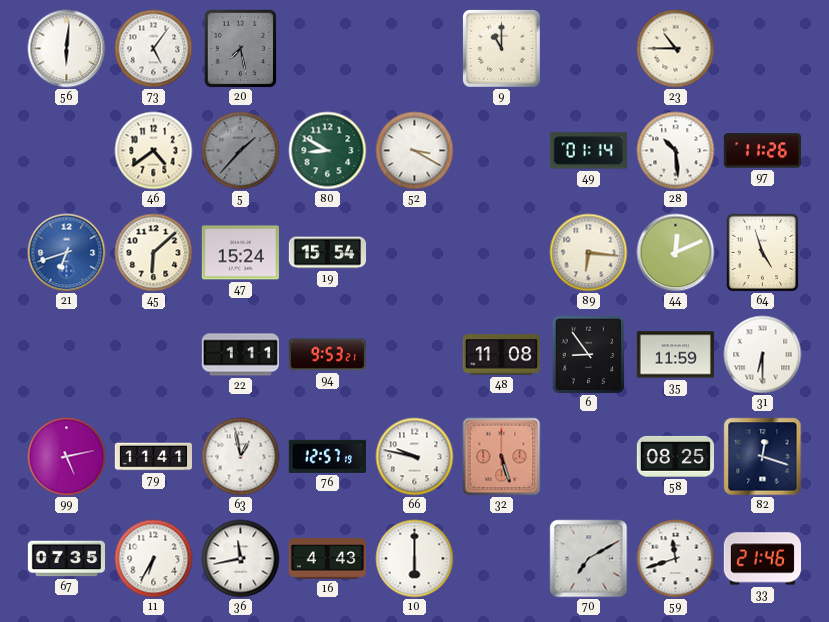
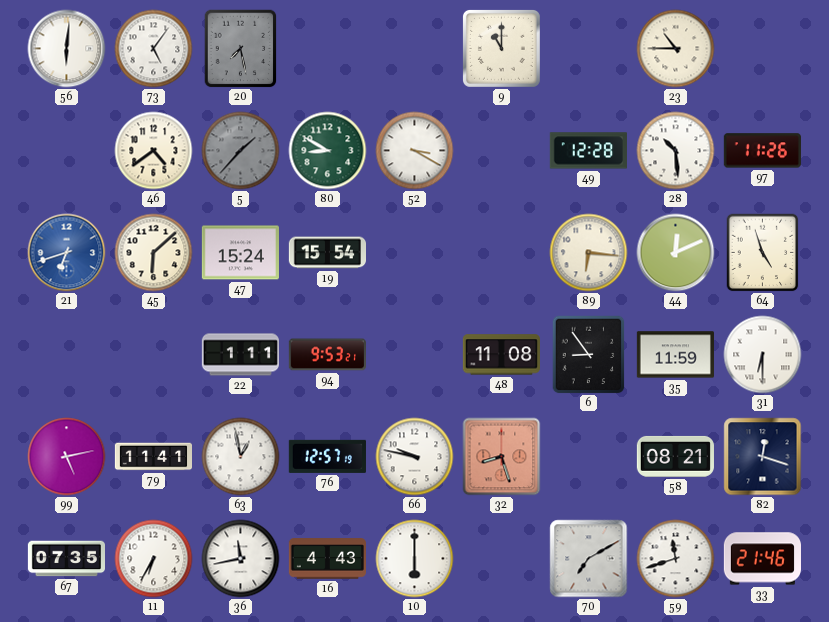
49: 01:14 -> 12:28
32: 5:27 -> 8:27
58: 08:25 -> 08:21
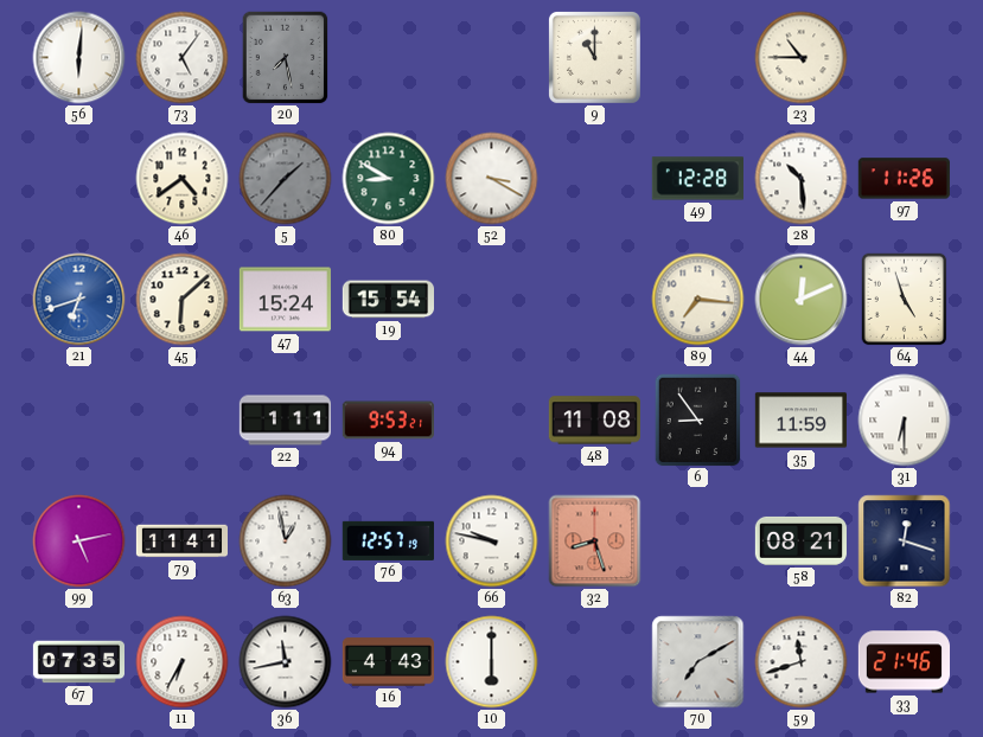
89: 6:16 -> 7:16
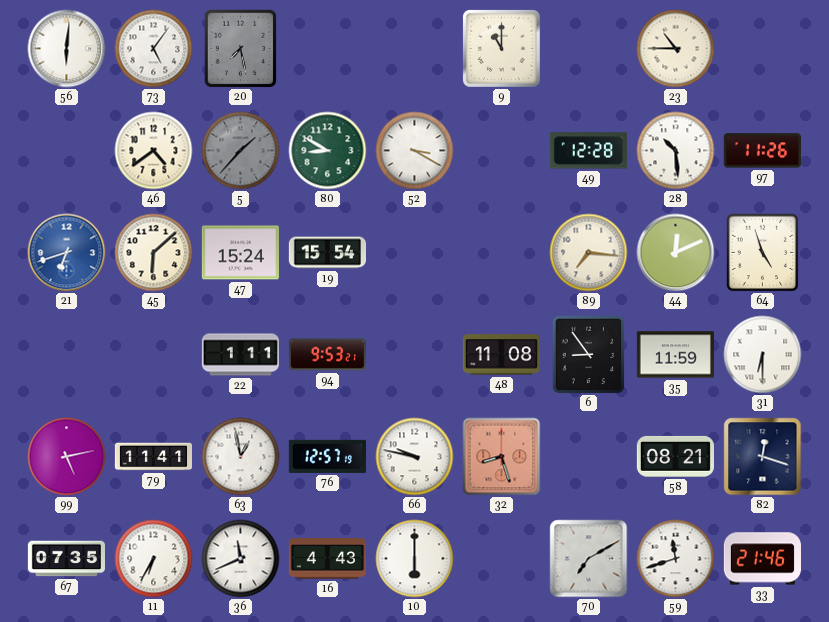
36: 11:43 -> 11:41
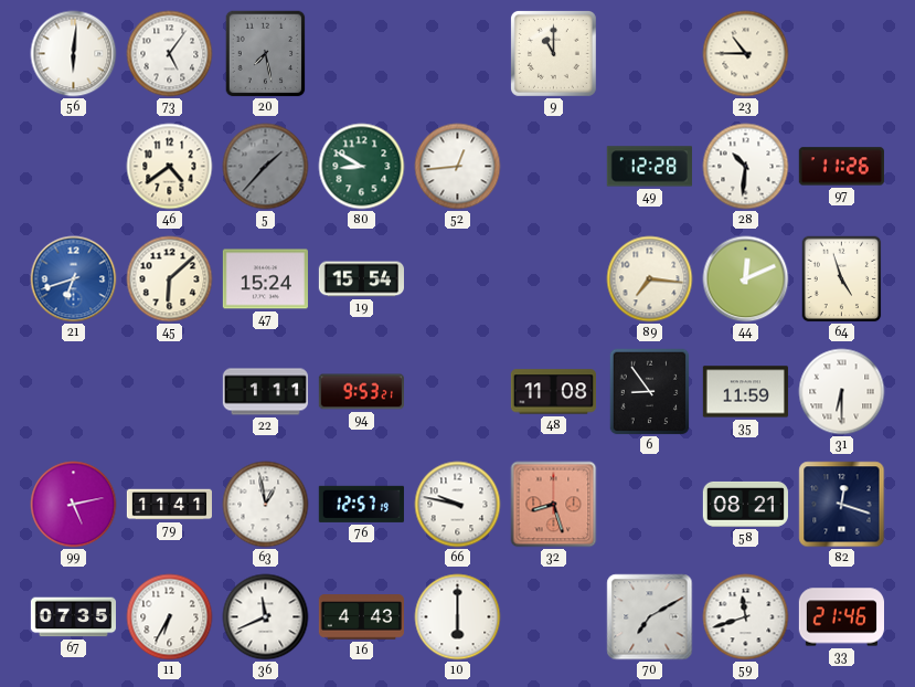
52: 3:20 -> 12:44
28: 10:29 -> 10:31
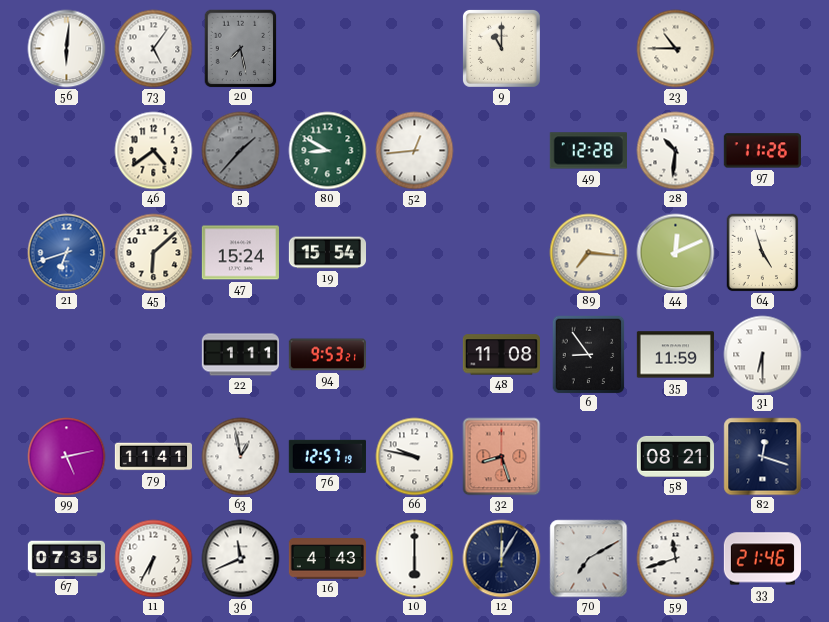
12: none -> 12:05
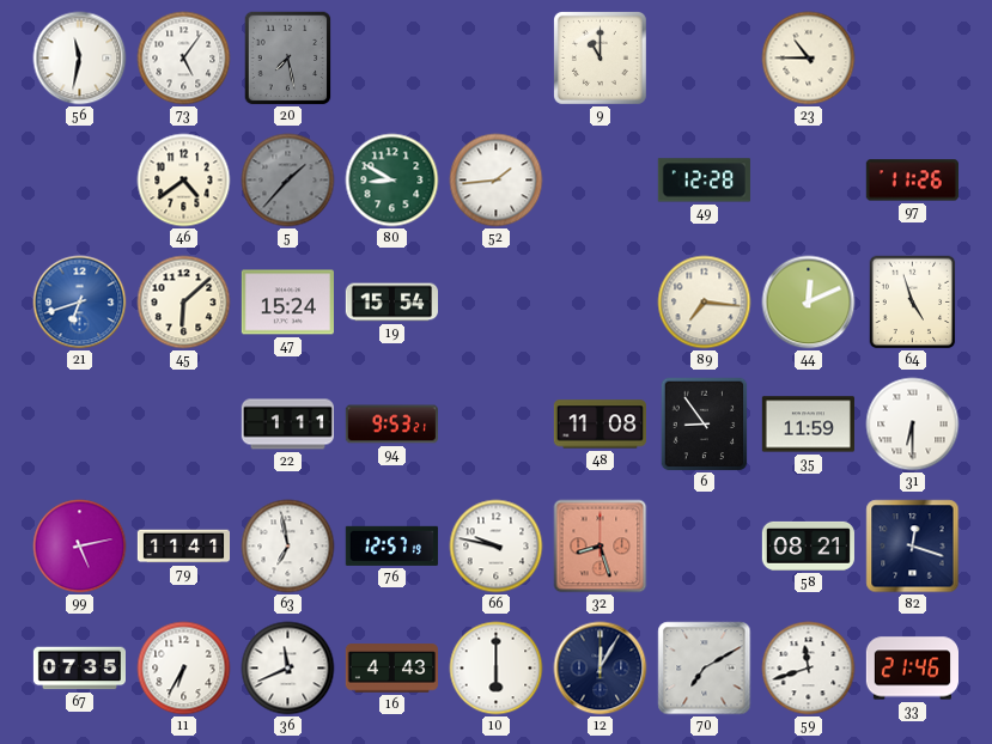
56: 6:01 -> 11:32
52: 12:44 -> 1:44
28: 10:31 -> none
63: 12:58 -> 6:58
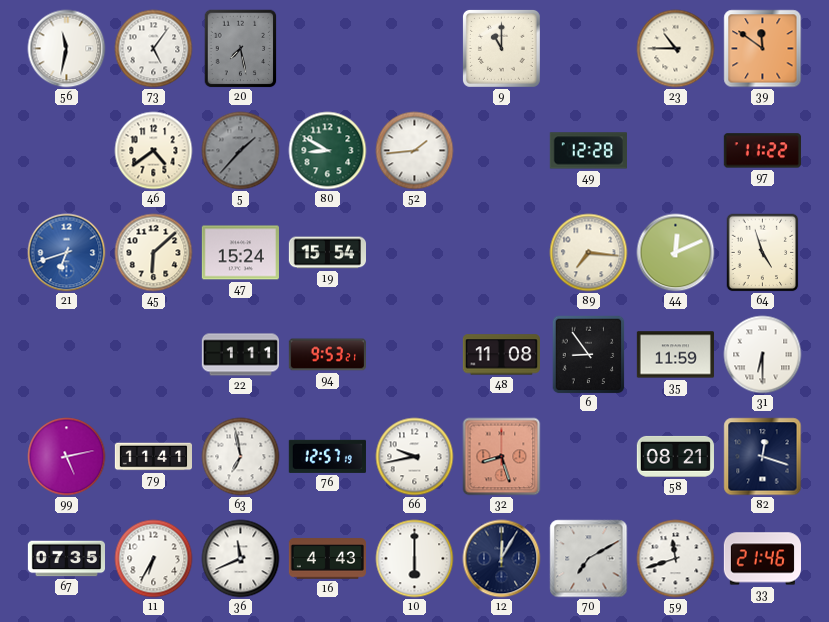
39: none -> 11:51
97: 11:26 -> 11:22
66: 9:47 -> 9:43
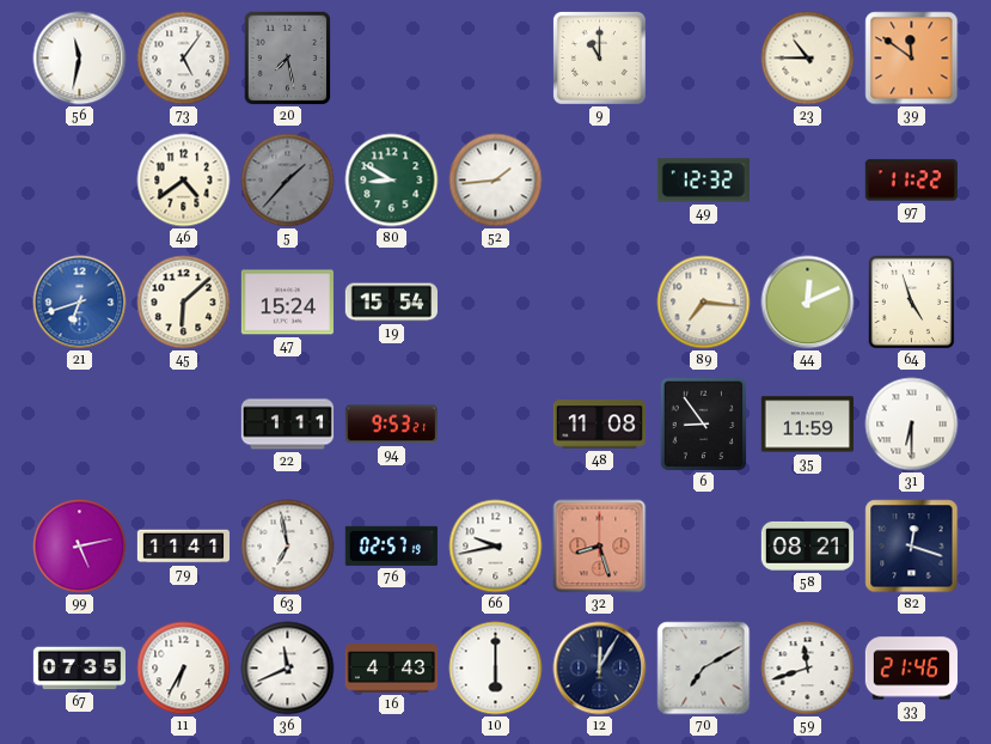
49: 12:28 -> 12:32
76: 12:57 -> 02:57
